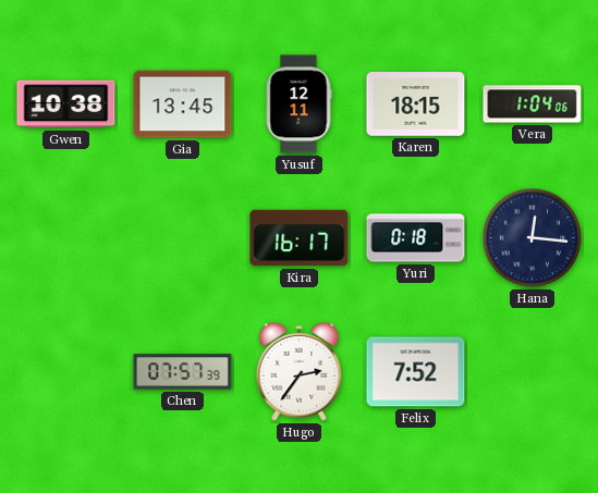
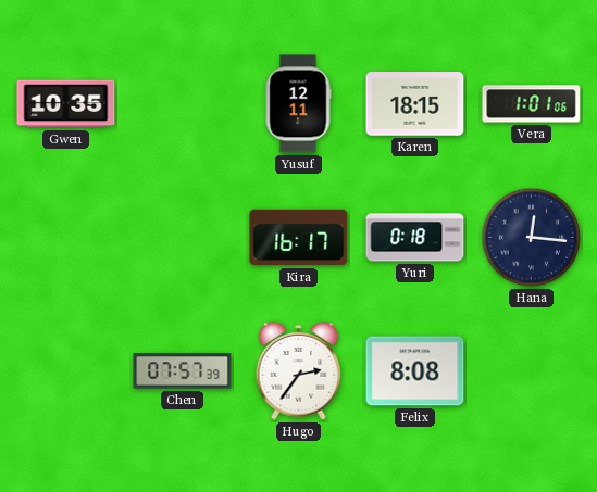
Gwen: 10:38 -> 10:35
Gia: 13:45 -> none
Vera: 1:04 -> 1:01
Felix: 7:52 -> 8:08
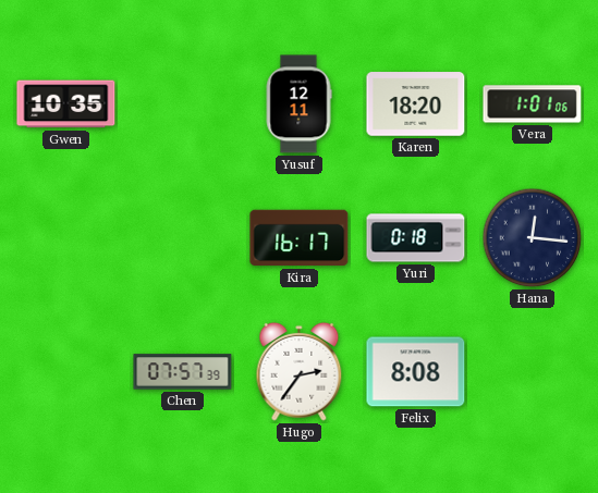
Karen: 18:15 -> 18:20
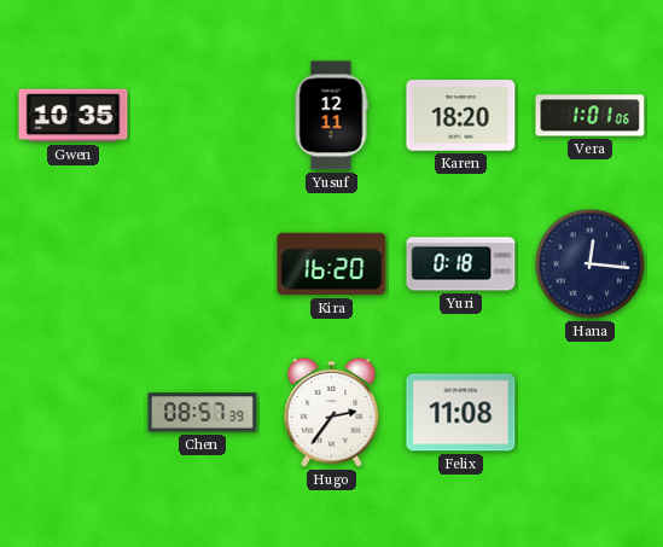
Kira: 16:17 -> 16:20
Chen: 07:57 -> 08:57
Felix: 8:08 -> 11:08
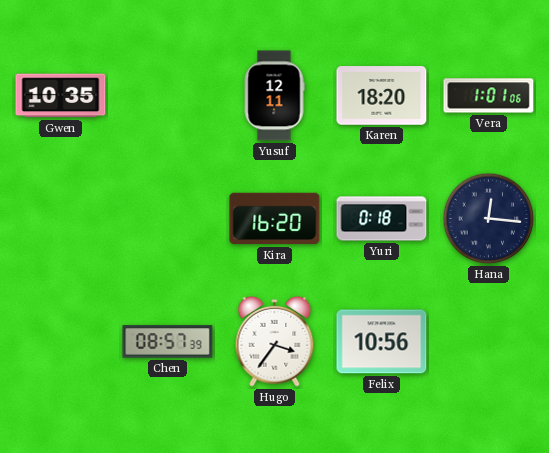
Hugo: 2:36 -> 3:36
Felix: 11:08 -> 10:56
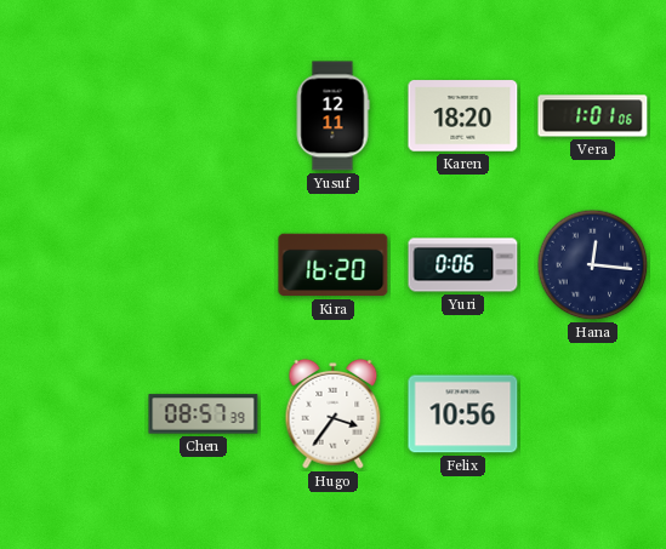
Gwen: 10:35 -> none
Yuri: 0:18 -> 0:06
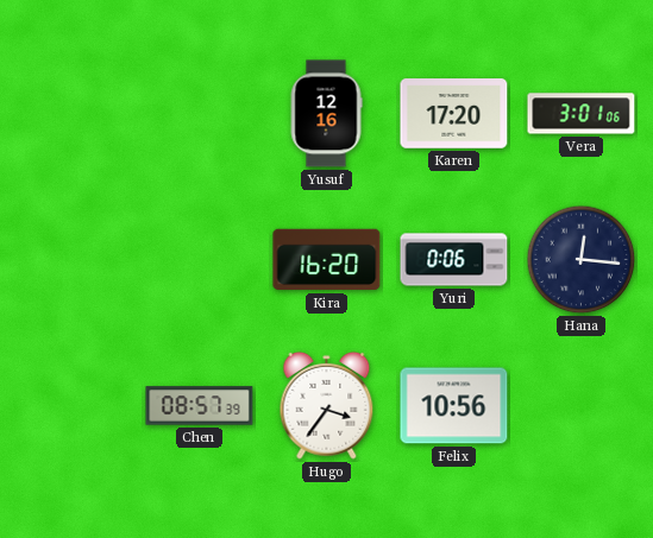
Yusuf: 12:11 -> 12:16
Karen: 18:20 -> 17:20
Vera: 1:01 -> 3:01
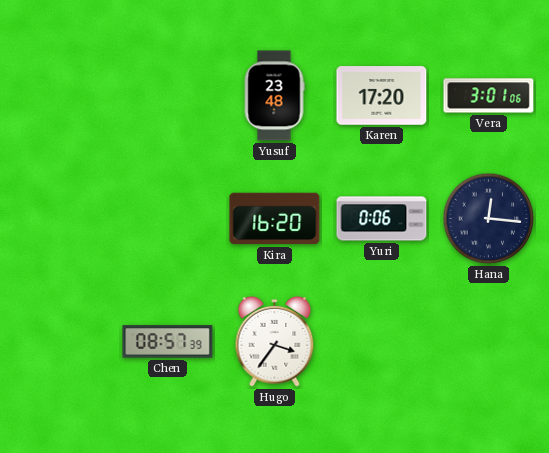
Yusuf: 12:16 -> 23:48
Felix: 10:56 -> none
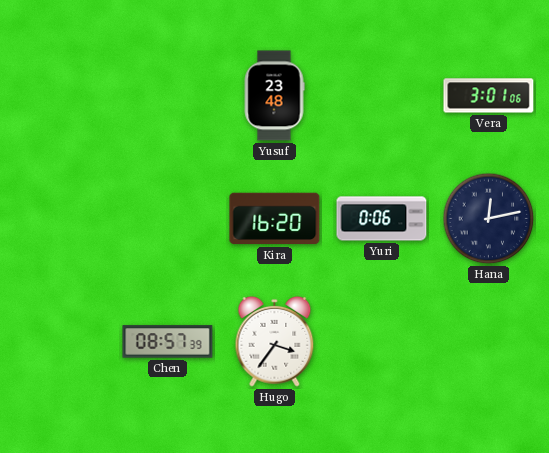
Karen: 17:20 -> none
Hana: 12:16 -> 12:13
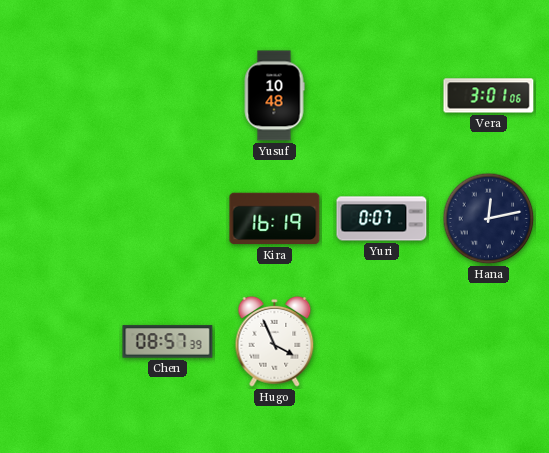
Yusuf: 23:48 -> 10:48
Kira: 16:20 -> 16:19
Yuri: 0:06 -> 0:07
Hugo: 3:36 -> 3:56
